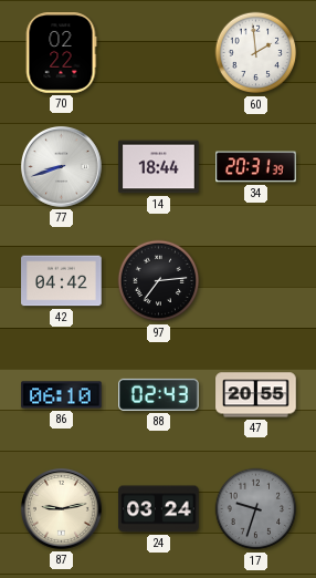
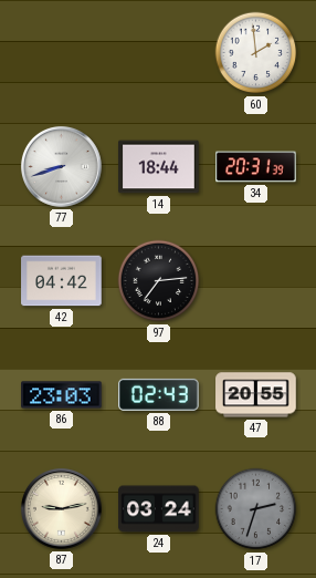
70: 02:22 -> none
86: 06:10 -> 23:03
17: 9:33 -> 2:33
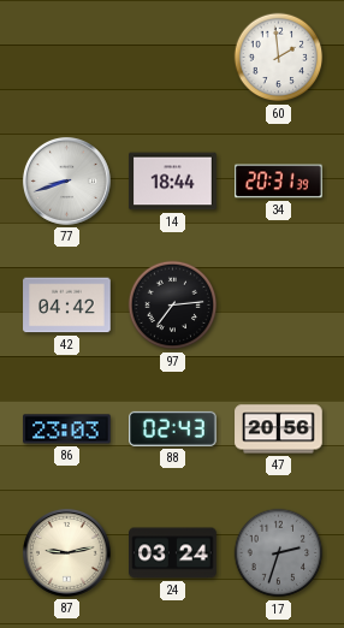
47: 20:55 -> 20:56
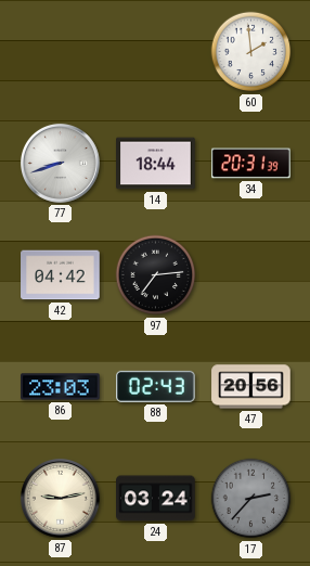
17: 2:33 -> 2:37
